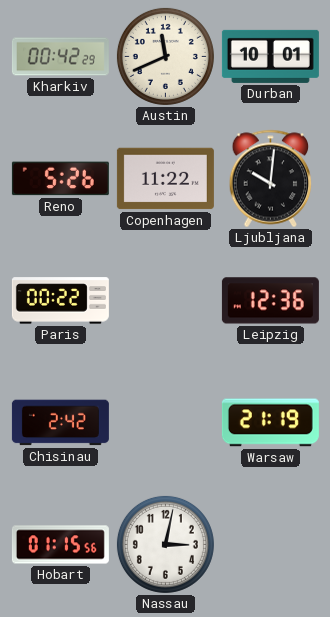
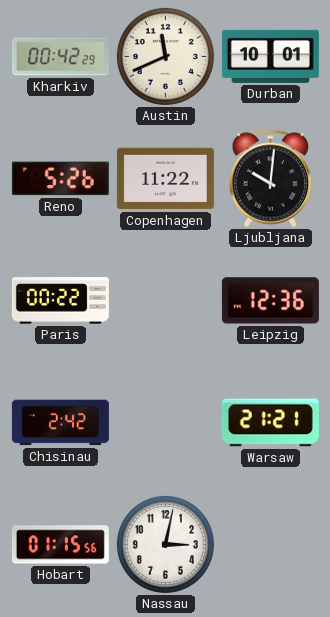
Warsaw: 21:19 -> 21:21
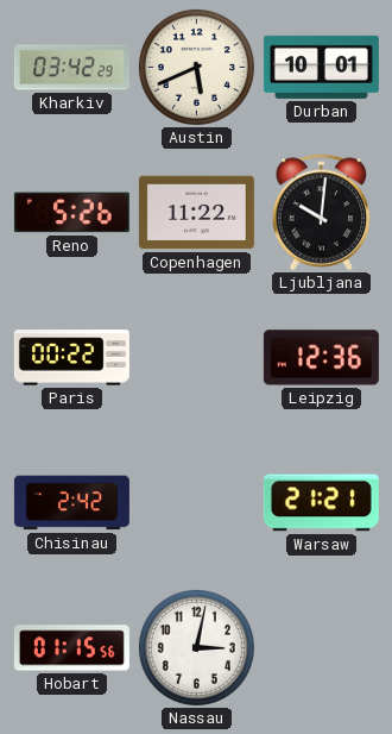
Kharkiv: 00:42 -> 03:42
Austin: 11:41 -> 5:41
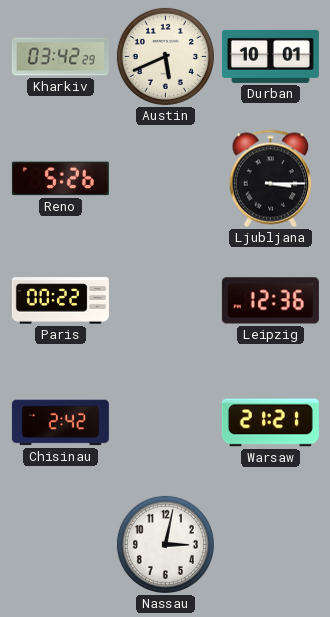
Copenhagen: 11:22 -> none
Ljubljana: 10:01 -> 3:15
Hobart: 01:15 -> none
